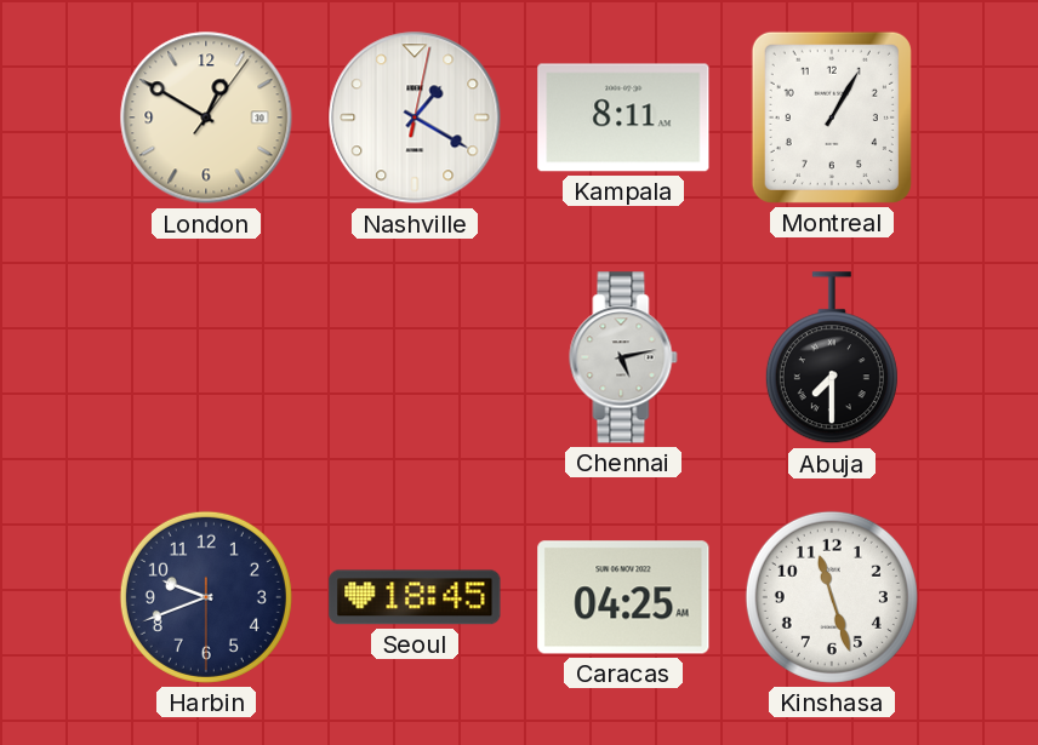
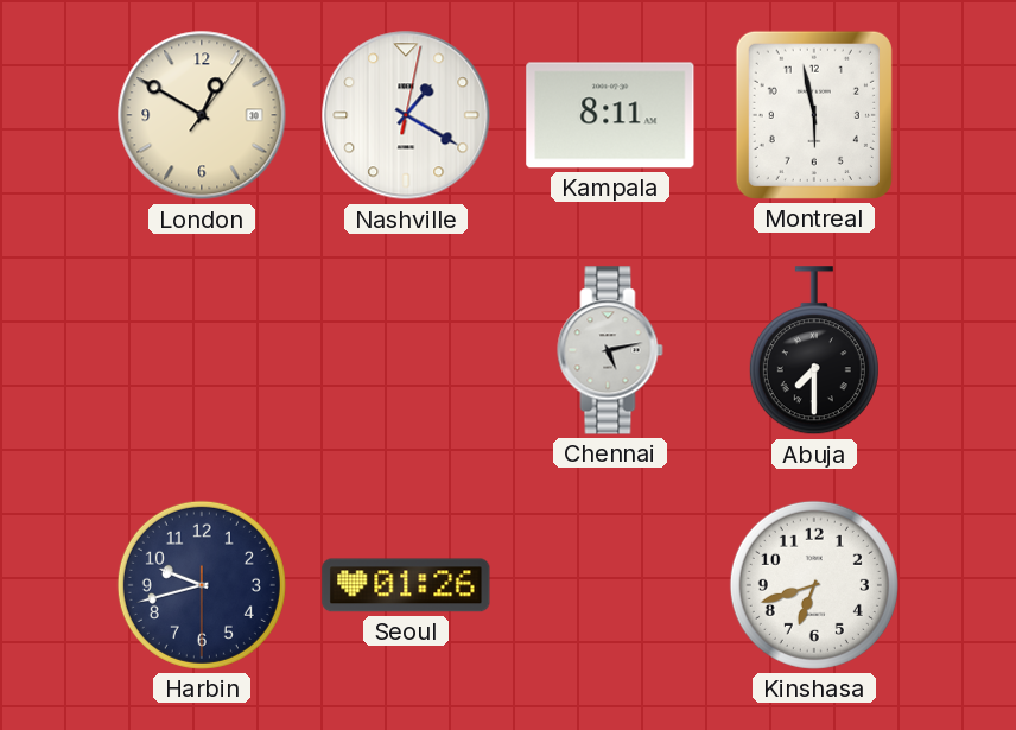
Montreal: 1:05 -> 5:58
Harbin: 9:41 -> 9:42
Seoul: 18:45 -> 01:26
Caracas: 04:25 -> none
Kinshasa: 11:27 -> 6:42
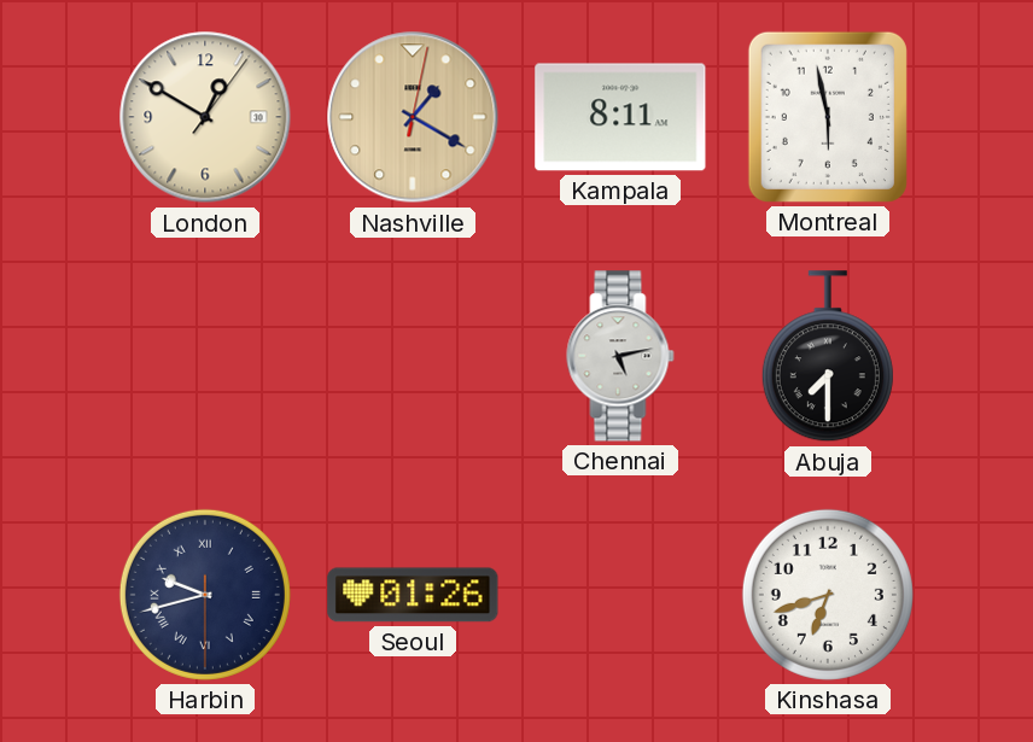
Nashville dial: white -> champagne
Harbin numerals: Arabic -> Roman
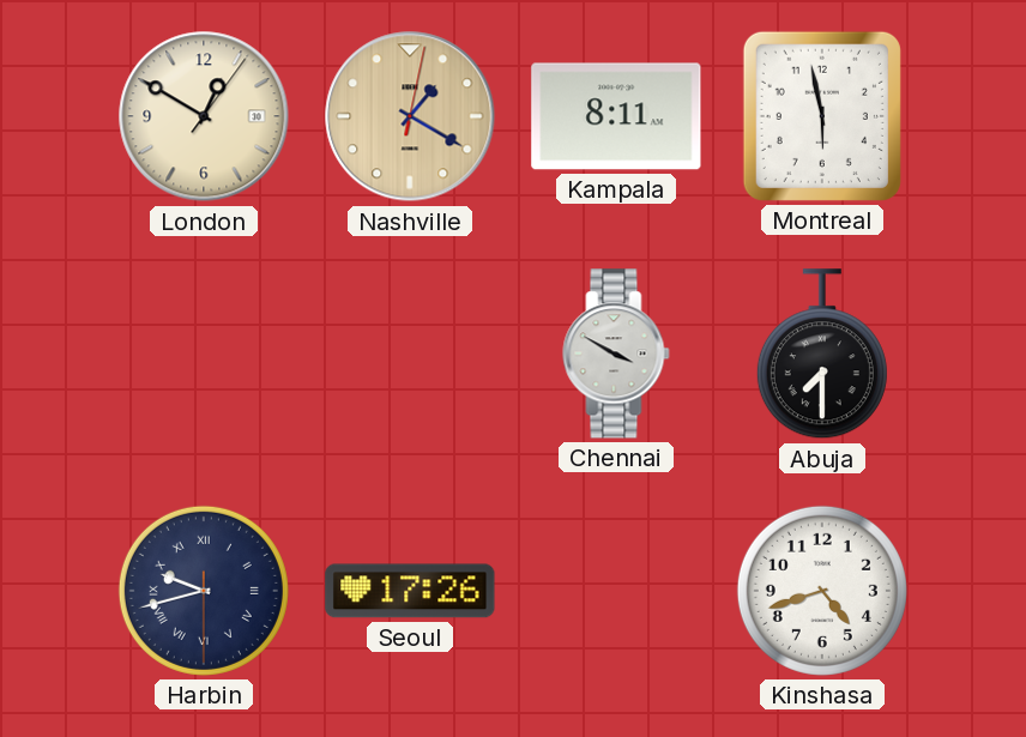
Chennai: 5:13 -> 3:50
Seoul: 01:26 -> 17:26
Kinshasa: 6:42 -> 4:42
